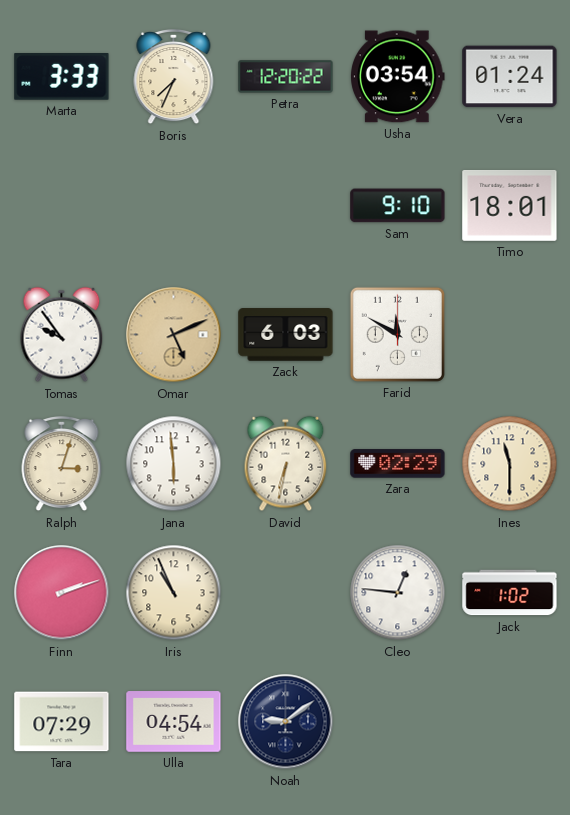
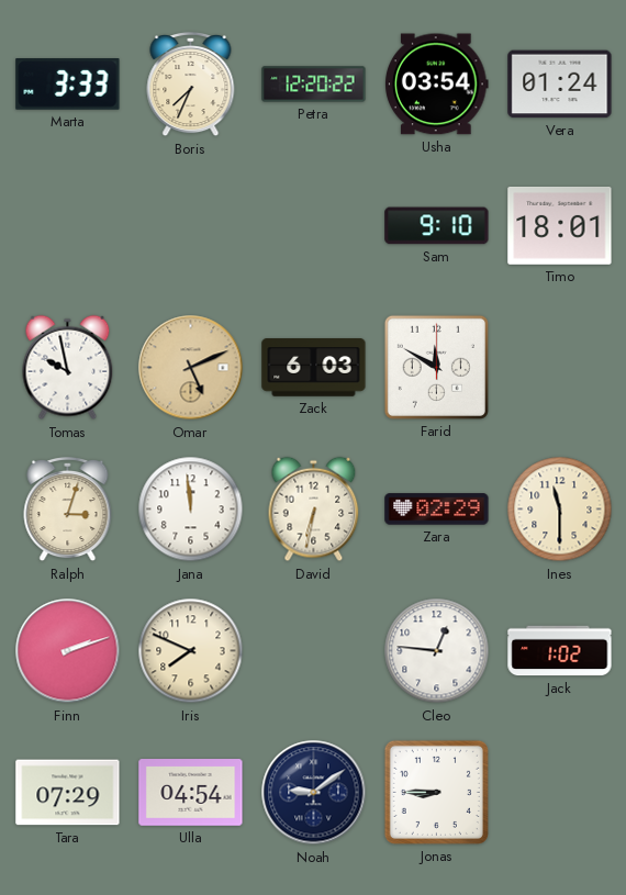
Tomas: 9:54 -> 9:58
Jana: 5:59 -> 11:59
Iris: 10:56 -> 7:49
Jonas: none -> 8:45
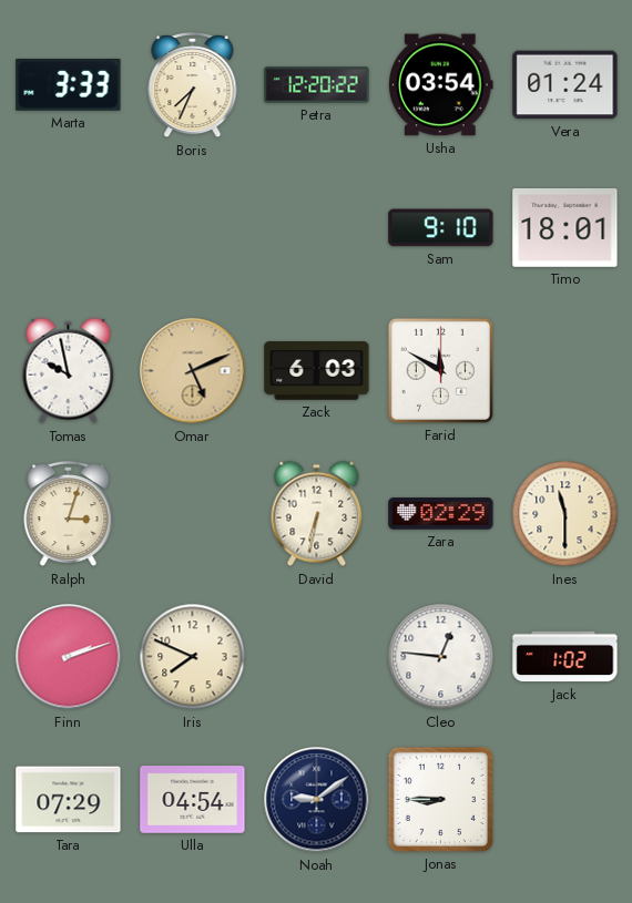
Jana: 11:59 -> none
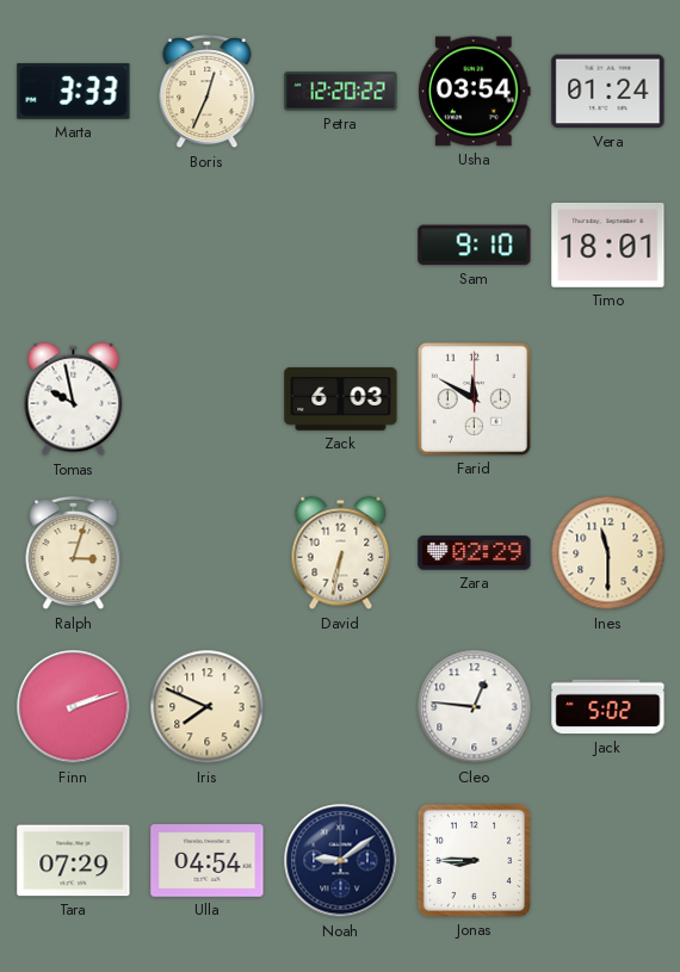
Boris: 7:34 -> 12:34
Omar: 5:11 -> none
Jack: 1:02 -> 5:02
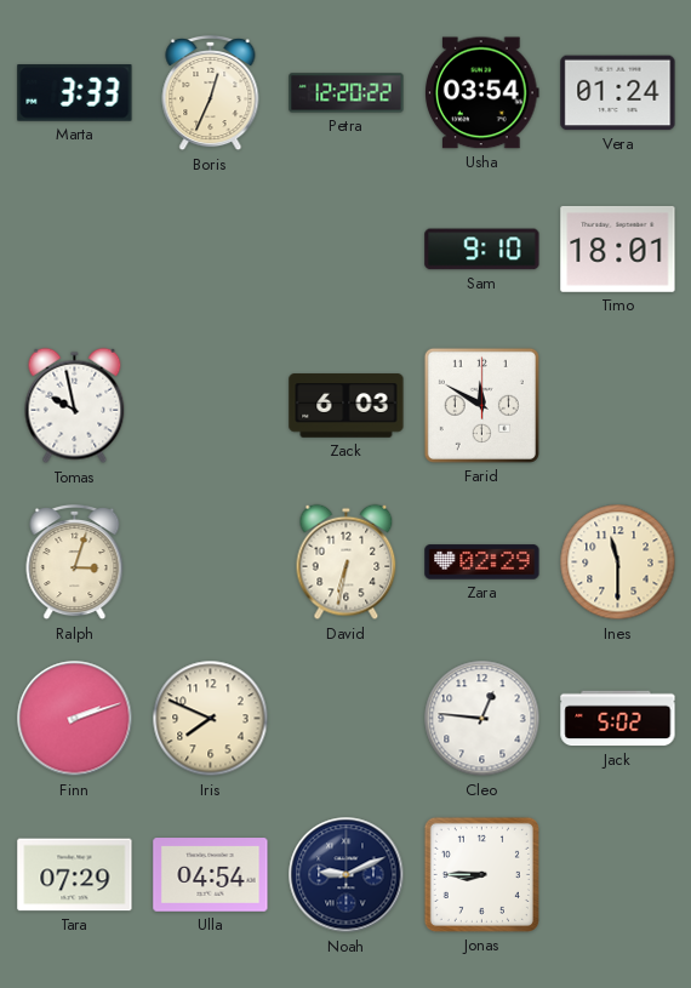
Noah: 9:09 -> 9:11
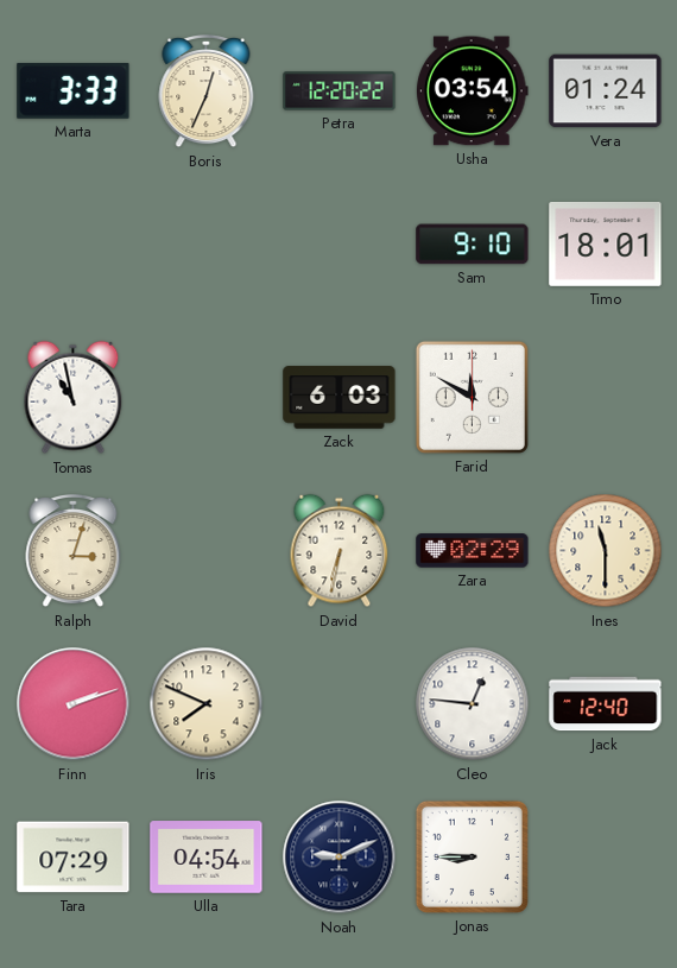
Tomas: 9:58 -> 10:58
Jack: 5:02 -> 12:40
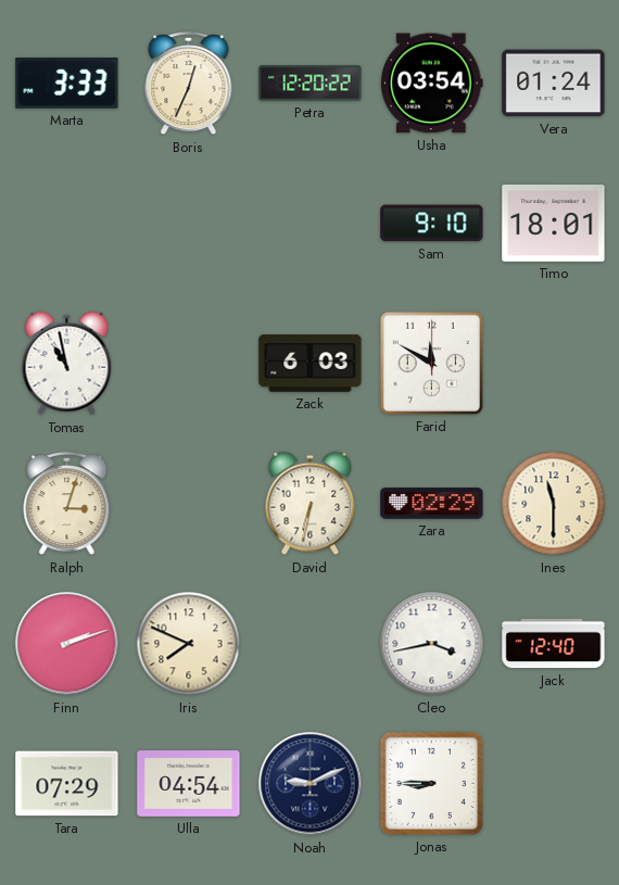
Cleo: 12:46 -> 3:43
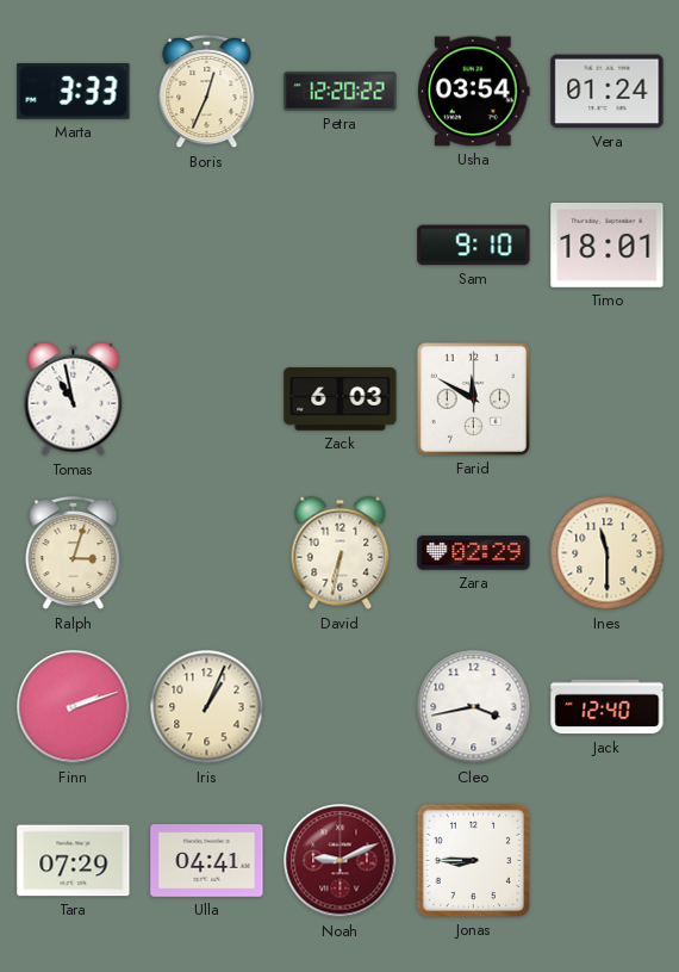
Iris: 7:49 -> 1:04
Ulla: 04:54 -> 04:41
Noah dial: navy -> burgundy
